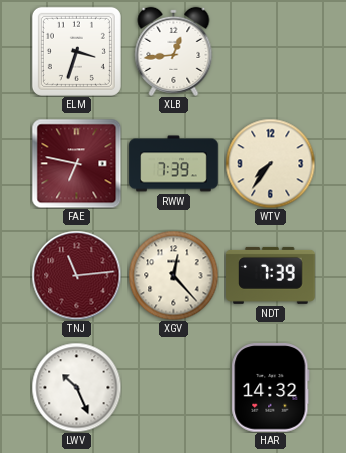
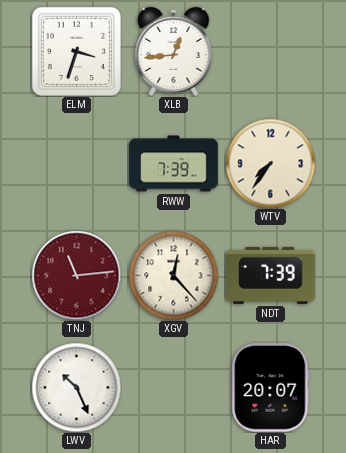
FAE: 6:47 -> none
HAR: 14:32 -> 20:07
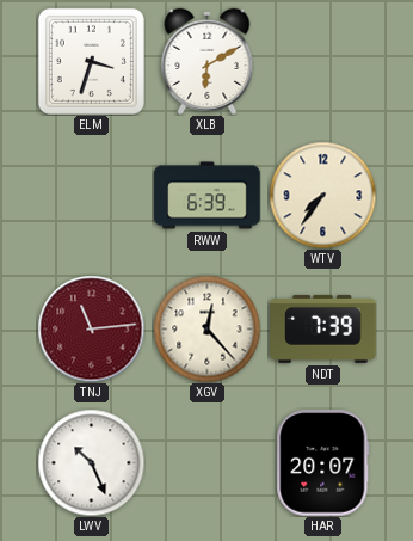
XLB: 12:44 -> 6:10
RWW: 7:39 -> 6:39
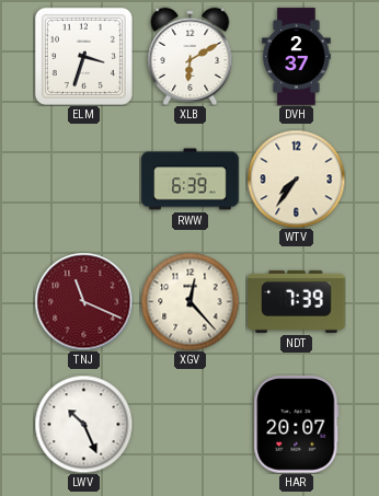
DVH: none -> 2:37
TNJ: 11:14 -> 11:19
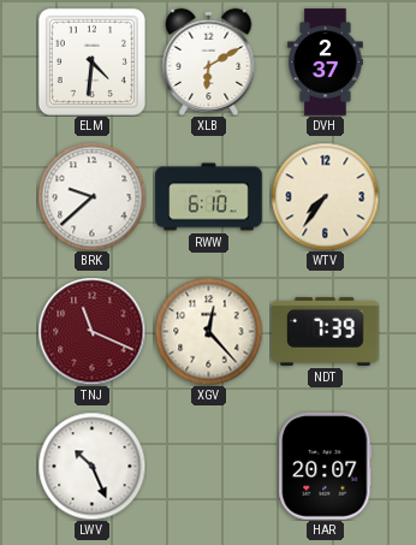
ELM: 3:33 -> 4:31
BRK: none -> 9:38
RWW: 6:39 -> 6:10
